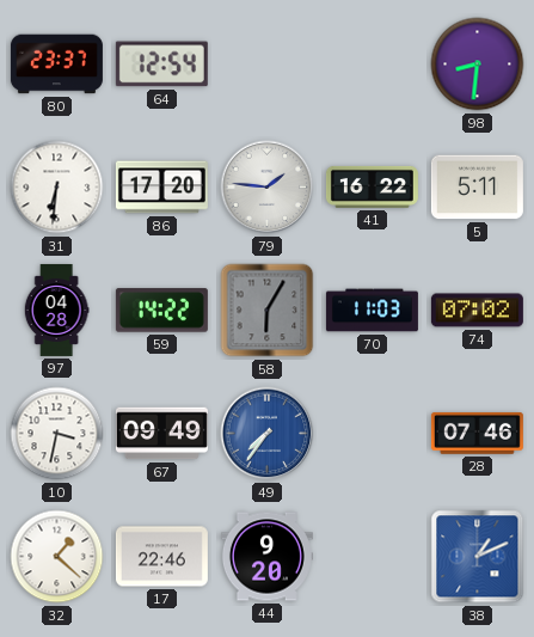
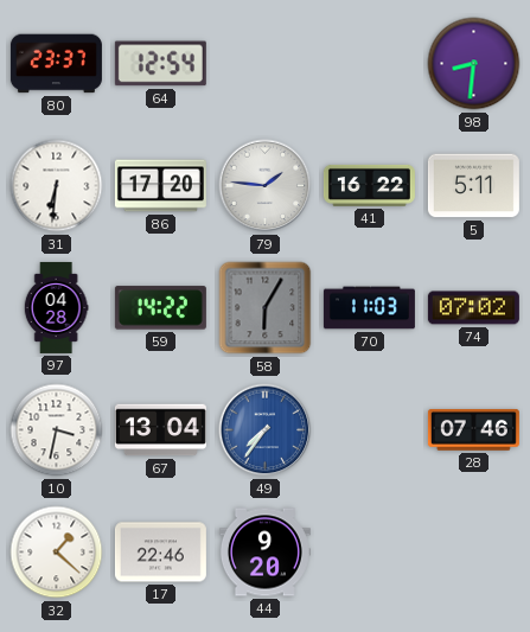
67: 09:49 -> 13:04
38: 1:11 -> none
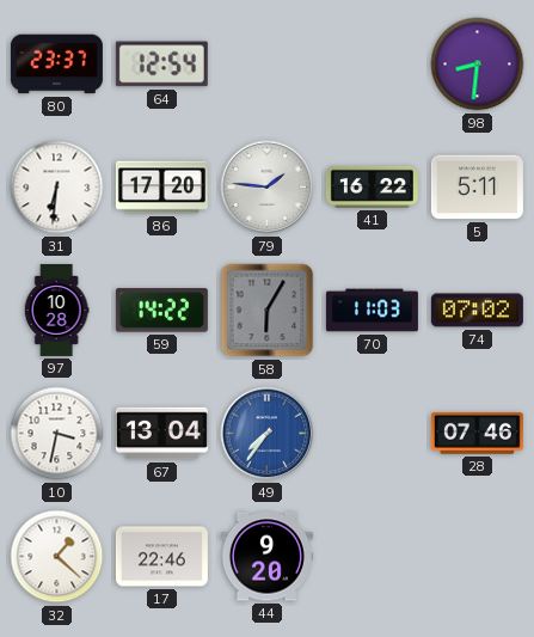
97: 04:28 -> 10:28
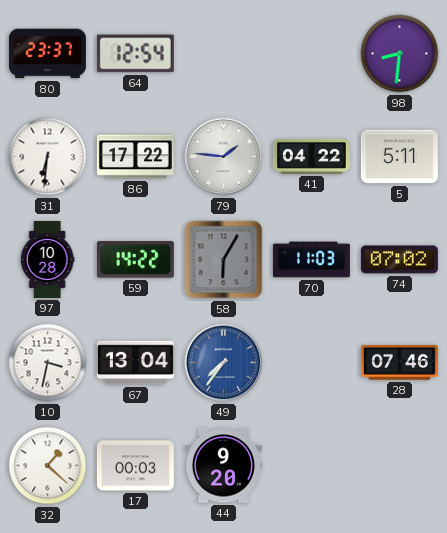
86: 17:20 -> 17:22
41: 16:22 -> 04:22
17: 22:46 -> 00:03
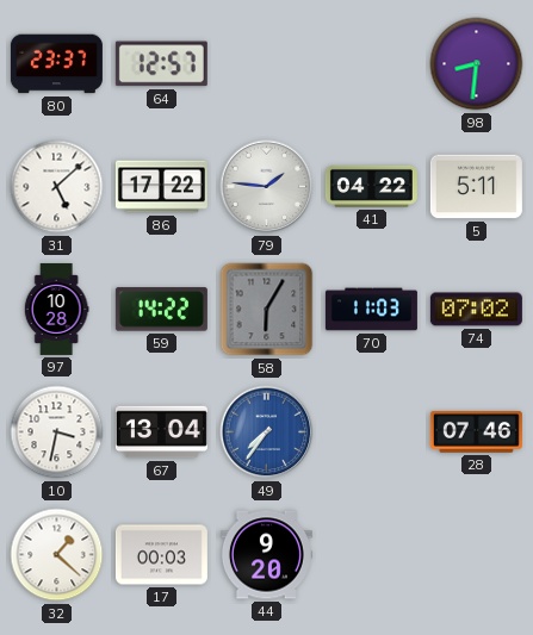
64: 12:54 -> 12:57
31: 6:31 -> 5:08
